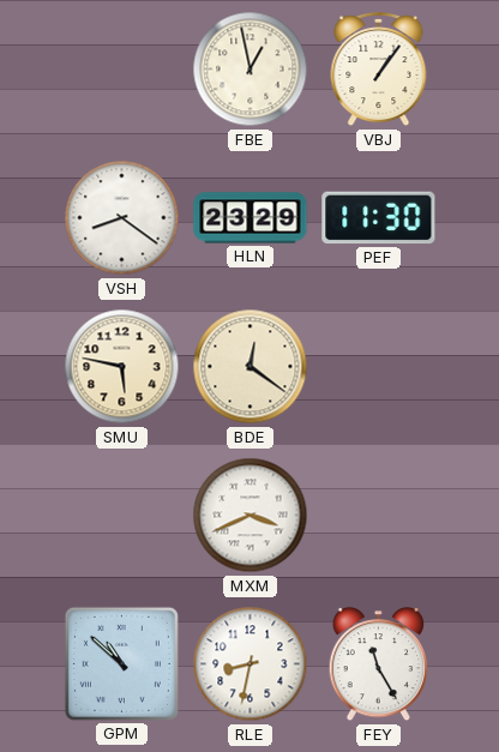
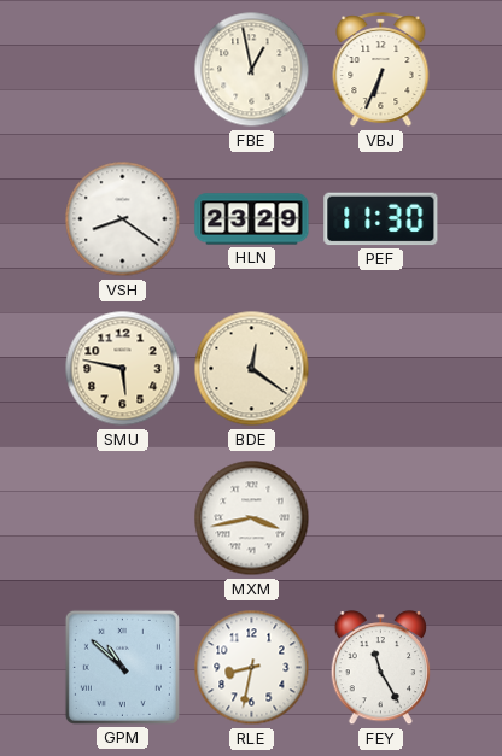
VBJ: 1:06 -> 6:34
MXM: 3:41 -> 3:43
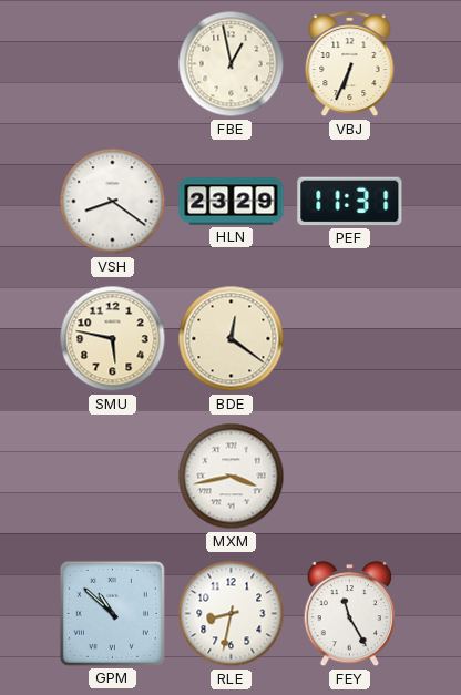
PEF: 11:30 -> 11:31
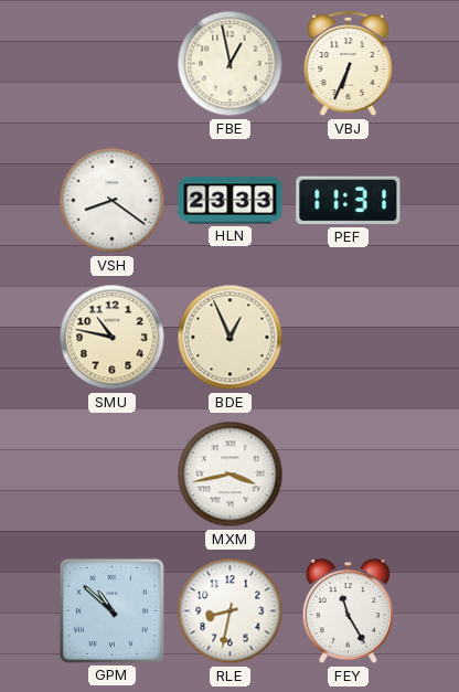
HLN: 23:29 -> 23:33
SMU: 5:47 -> 10:47
BDE: 12:21 -> 12:56
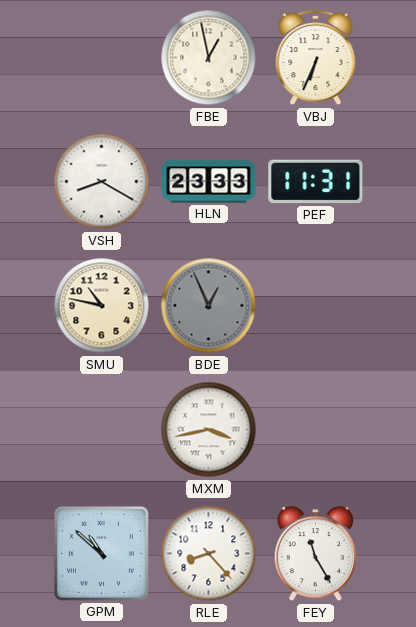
VSH: 8:21 -> 8:20
BDE dial: cream -> grey
RLE: 8:32 -> 8:23
